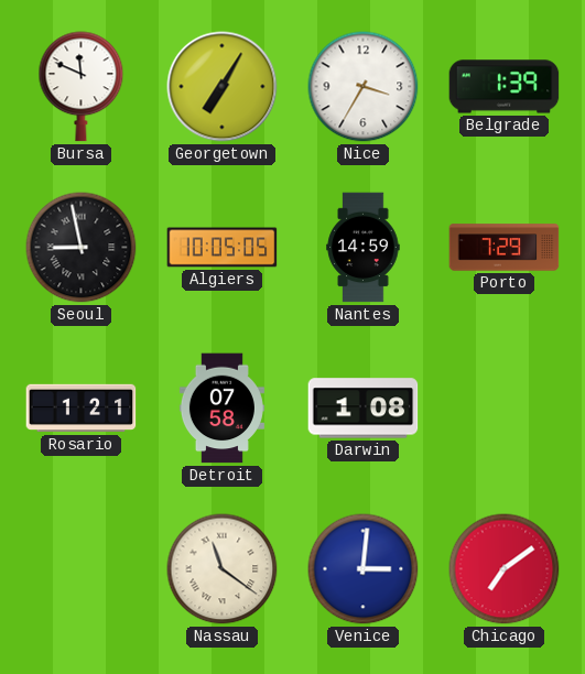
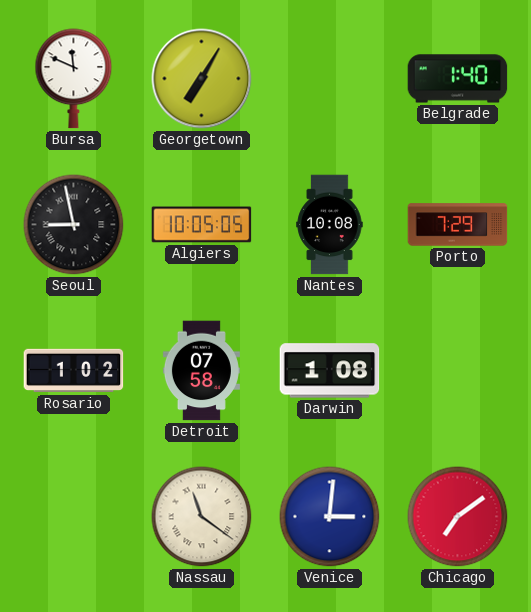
Nice: 3:35 -> none
Belgrade: 1:39 -> 1:40
Nantes: 14:59 -> 10:08
Rosario: 1:21 -> 1:02
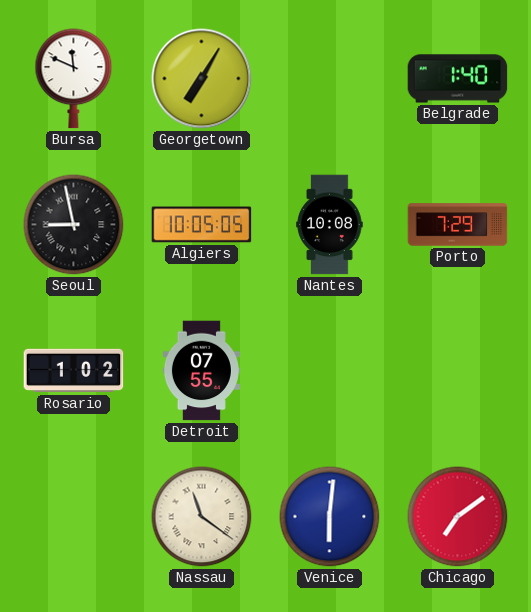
Detroit: 07:58 -> 07:55
Darwin: 1:08 -> none
Venice: 3:01 -> 6:01
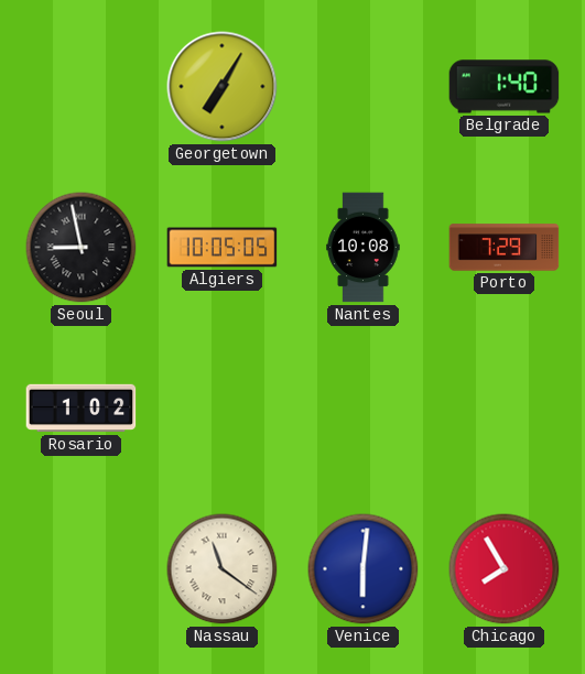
Bursa: 11:49 -> none
Detroit: 07:55 -> none
Chicago: 7:09 -> 7:55
